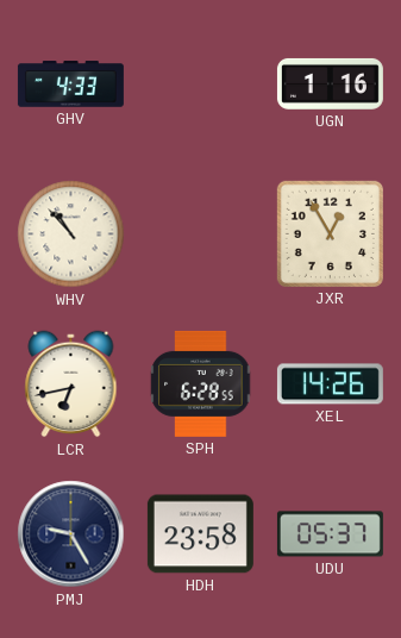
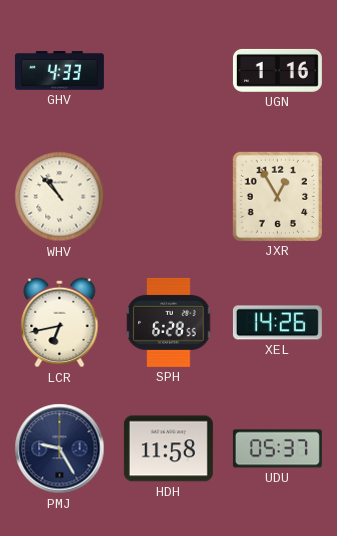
HDH: 23:58 -> 11:58
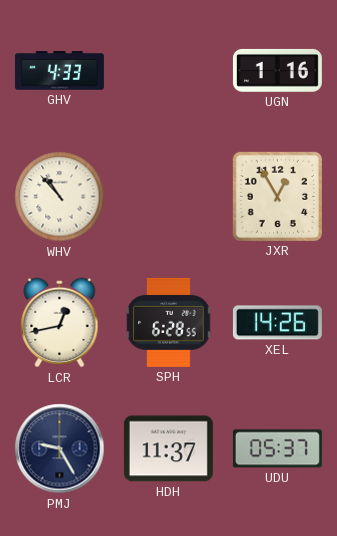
LCR: 6:43 -> 12:43
HDH: 11:58 -> 11:37
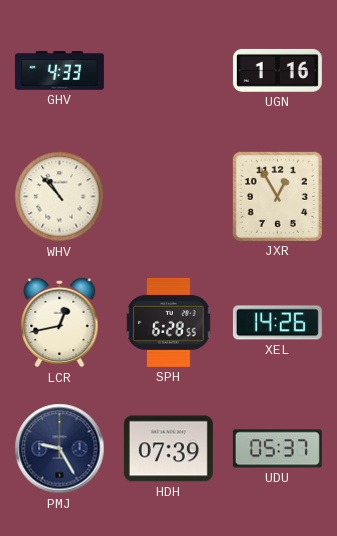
HDH: 11:37 -> 07:39
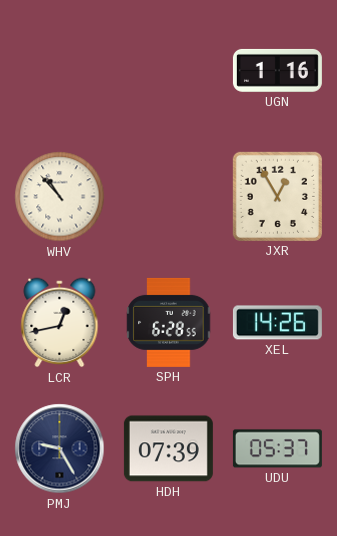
GHV: 4:33 -> none
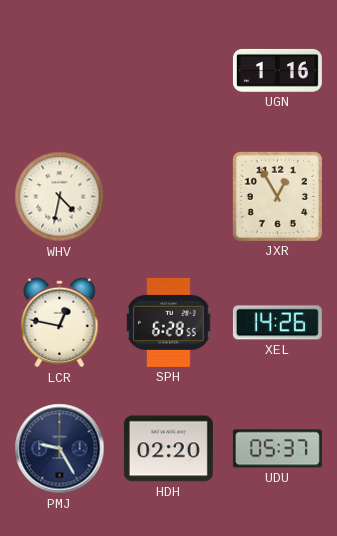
WHV: 10:53 -> 4:32
LCR: 12:43 -> 12:47
HDH: 07:39 -> 02:20
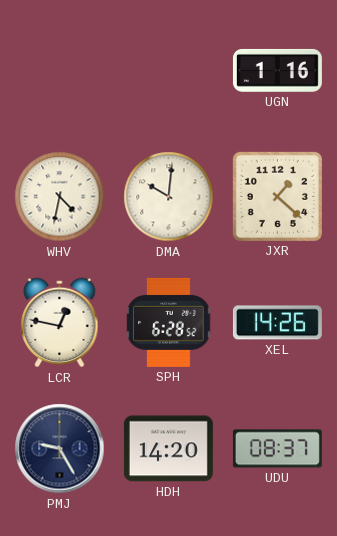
DMA: none -> 10:01
JXR: 12:55 -> 1:22
SPH: 6:28:55 -> 6:28:52
HDH: 02:20 -> 14:20
UDU: 05:37 -> 08:37
